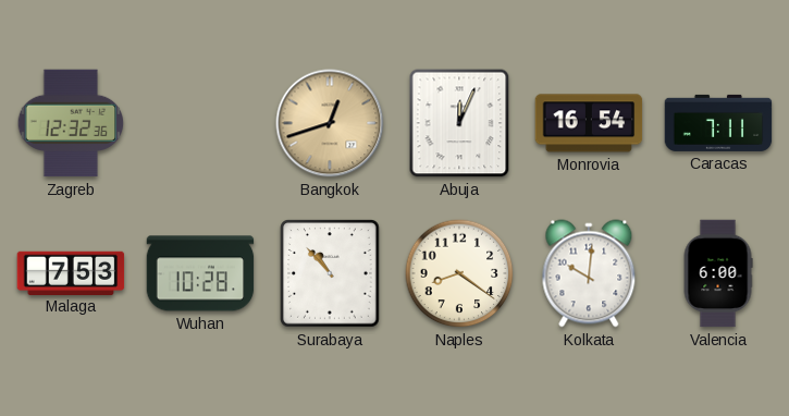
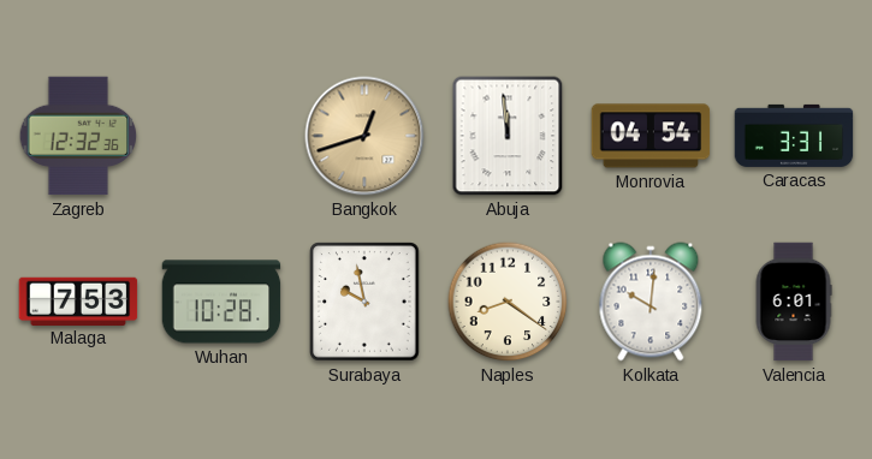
Abuja: 12:04 -> 11:59
Monrovia: 16:54 -> 04:54
Caracas: 7:11 -> 3:31
Surabaya: 10:53 -> 9:58
Valencia: 6:00 -> 6:01
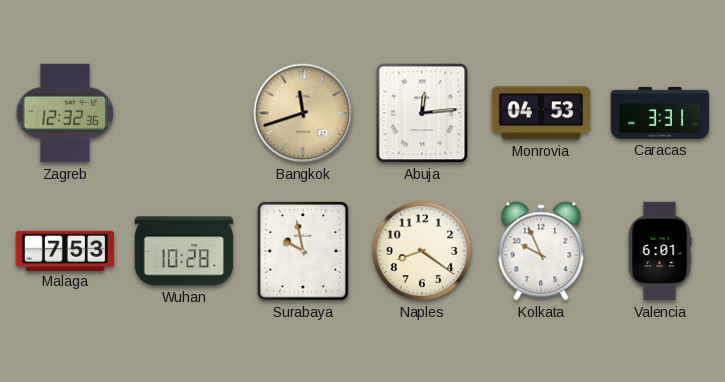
Bangkok: 12:42 -> 11:42
Abuja: 11:59 -> 12:14
Monrovia: 04:54 -> 04:53
Kolkata: 10:01 -> 9:56
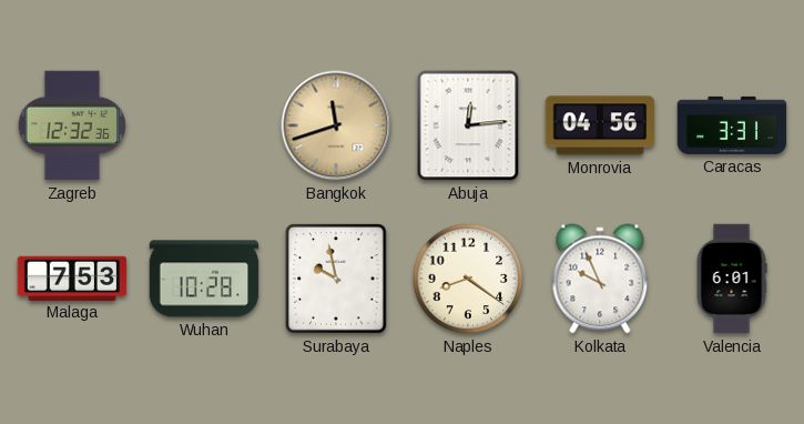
Monrovia: 04:53 -> 04:56
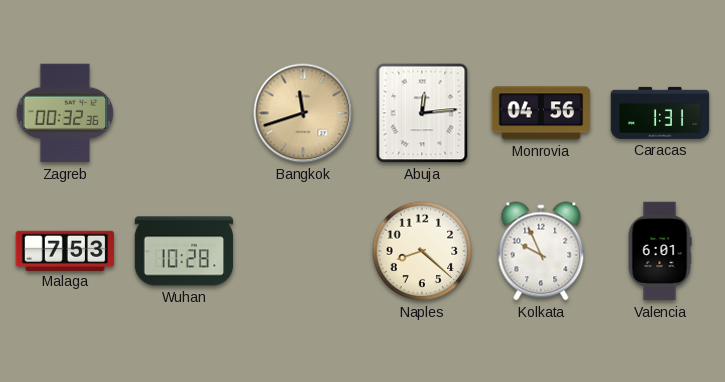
Zagreb: 12:32 -> 00:32
Caracas: 3:31 -> 1:31
Surabaya: 9:58 -> none
Naples: 8:21 -> 8:22
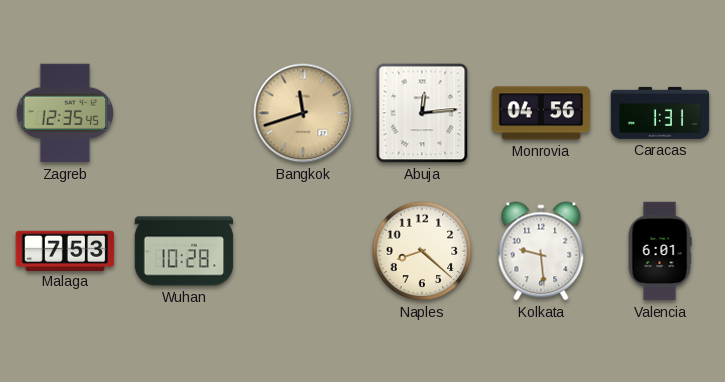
Zagreb: 00:32 -> 12:35
Kolkata: 9:56 -> 9:29
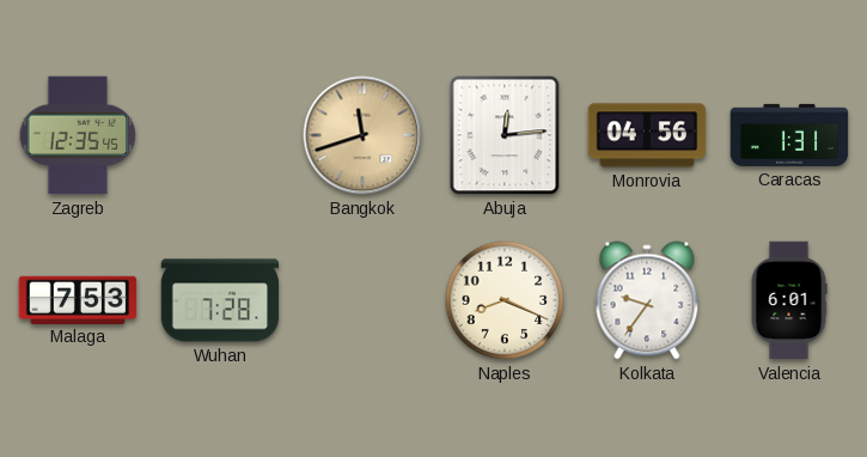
Wuhan: 10:28 -> 7:28
Naples: 8:22 -> 8:19
Kolkata: 9:29 -> 9:36
